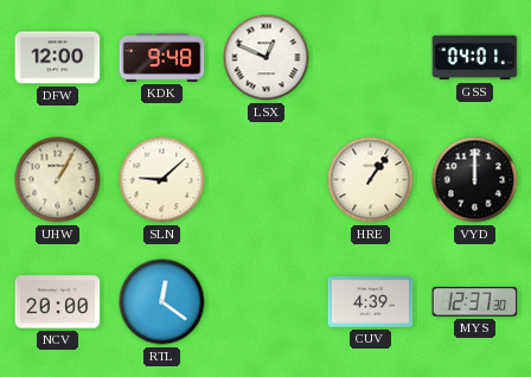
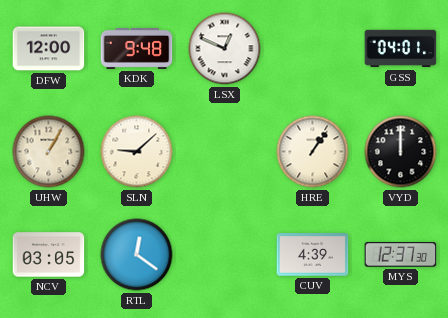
NCV: 20:00 -> 03:05
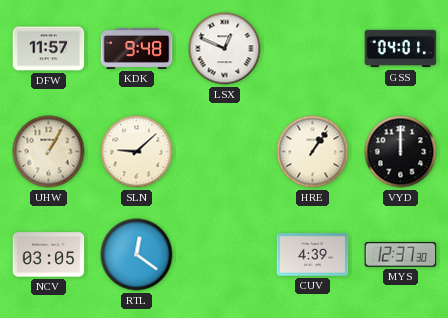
DFW: 12:00 -> 11:57
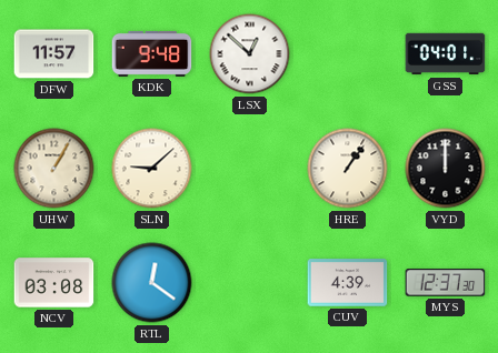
LSX: 12:49 -> 12:52
NCV: 03:05 -> 03:08
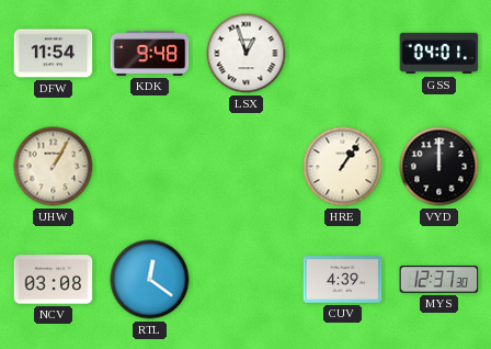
DFW: 11:57 -> 11:54
LSX: 12:52 -> 12:57
SLN: 9:08 -> none
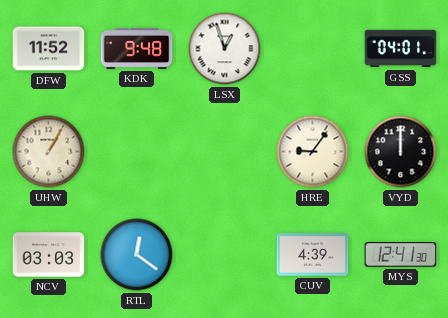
DFW: 11:54 -> 11:52
HRE: 1:06 -> 9:06
NCV: 03:08 -> 03:03
MYS: 12:37 -> 12:41
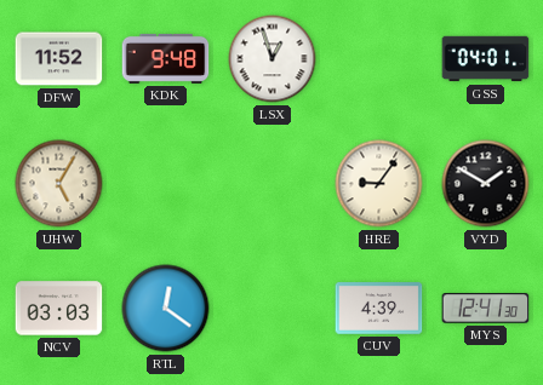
UHW: 1:05 -> 5:05
VYD: 12:00 -> 1:50
